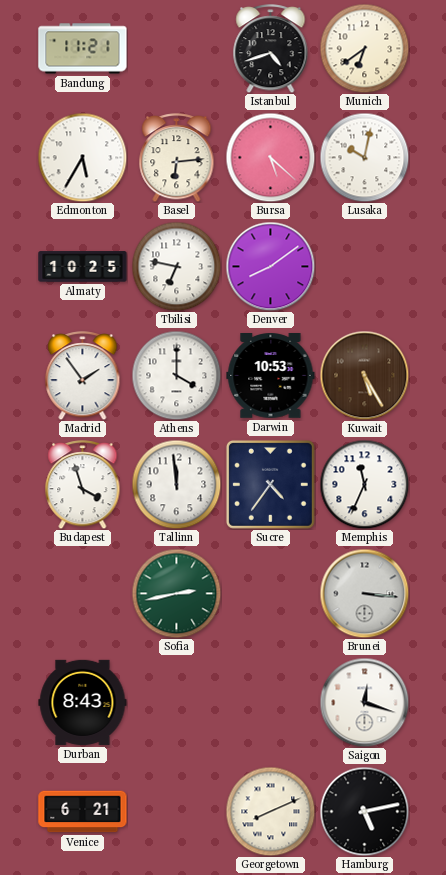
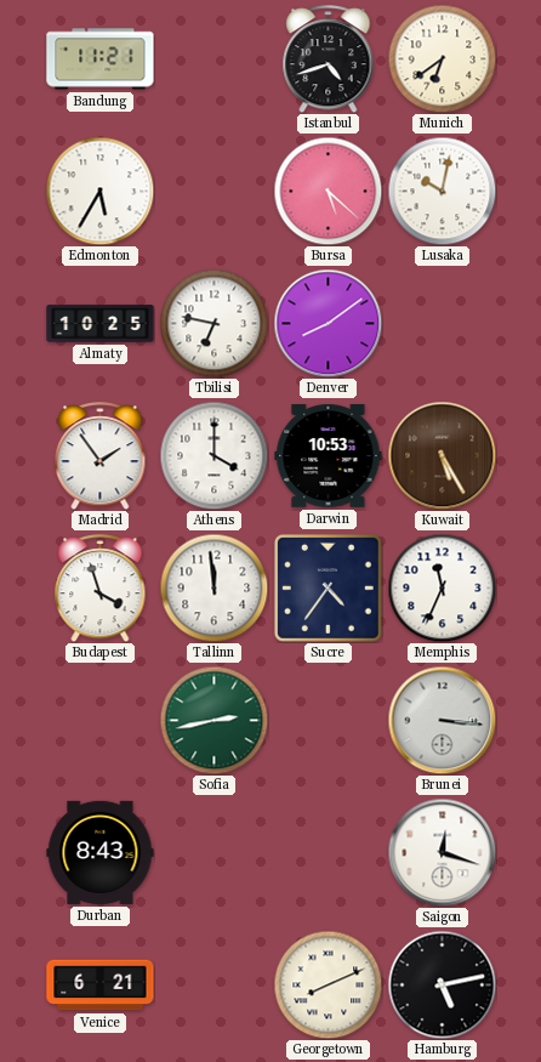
Basel: 6:14 -> none
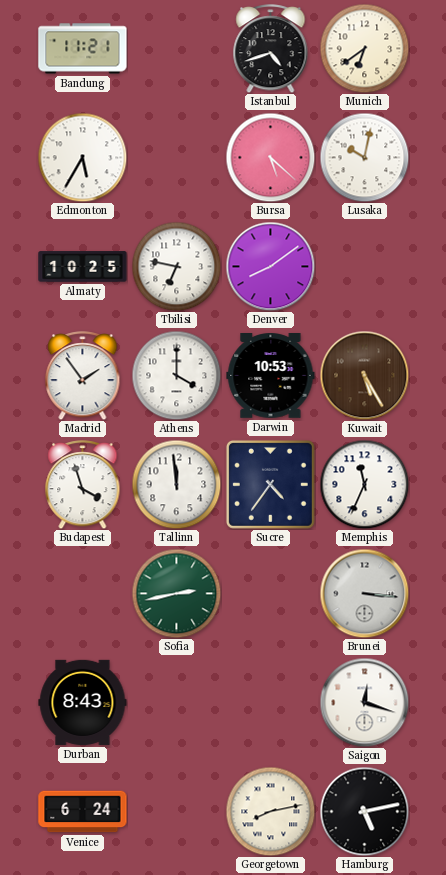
Venice: 6:21 -> 6:24
Georgetown: 8:11 -> 8:13
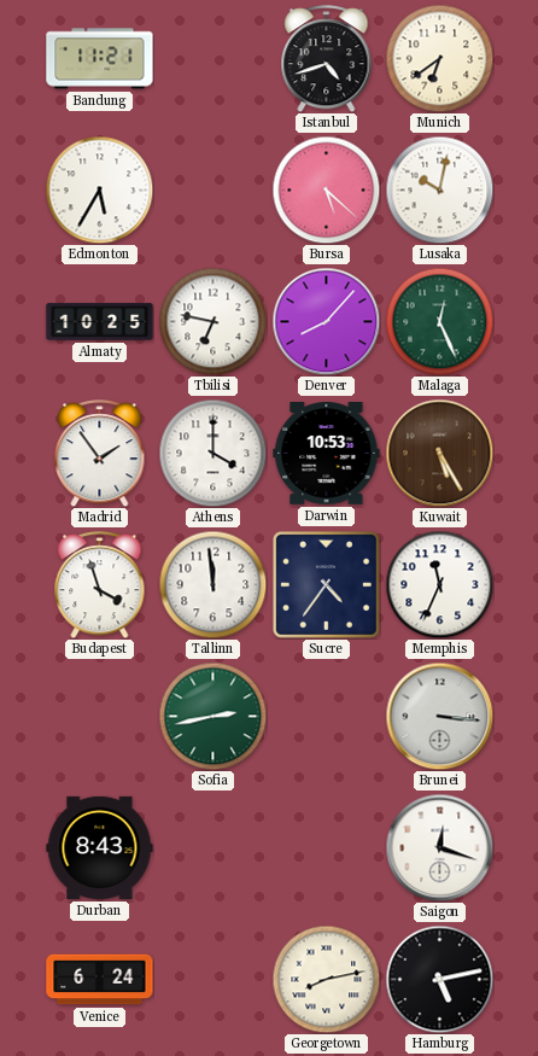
Denver: 8:09 -> 8:07
Malaga: none -> 12:26
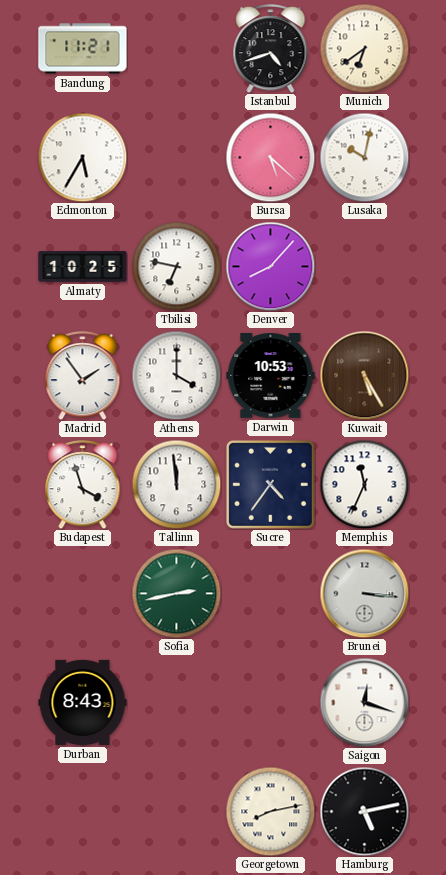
Malaga: 12:26 -> none
Venice: 6:24 -> none
